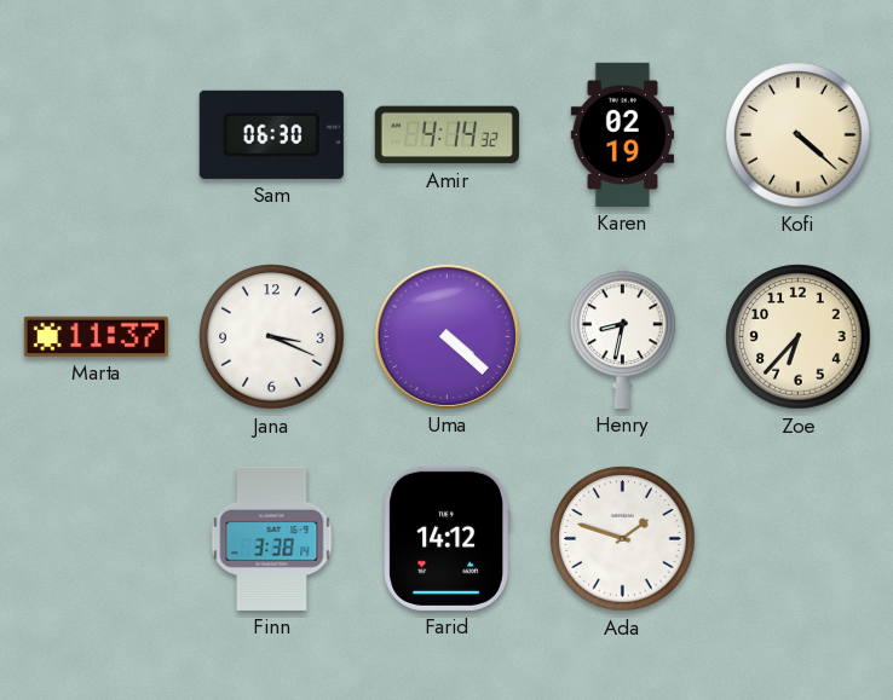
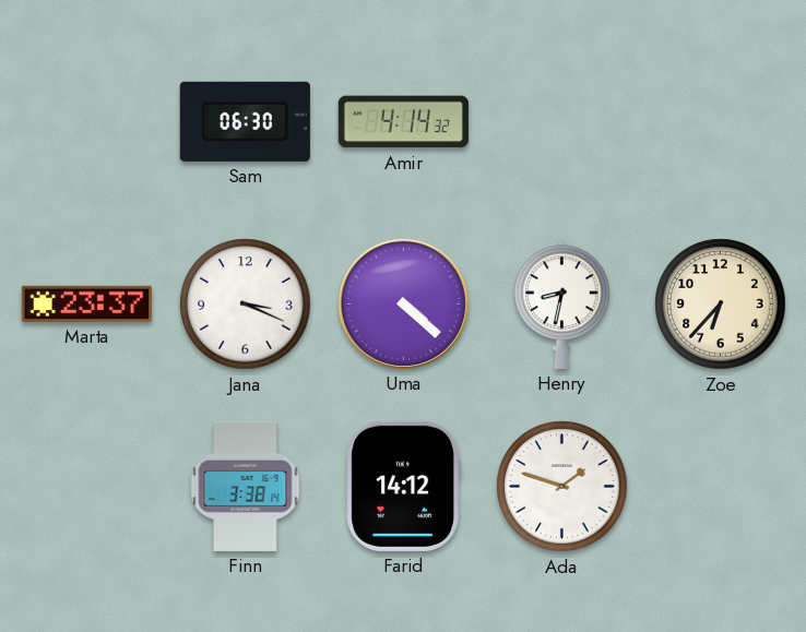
Karen: 02:19 -> none
Kofi: 4:22 -> none
Marta: 11:37 -> 23:37
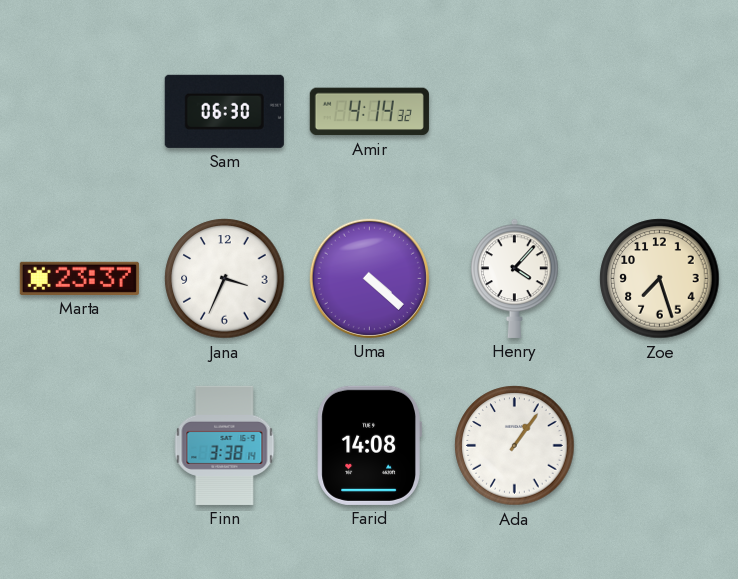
Jana: 3:19 -> 3:34
Henry: 8:32 -> 4:07
Zoe: 6:37 -> 7:27
Farid: 14:12 -> 14:08
Ada: 1:48 -> 1:06
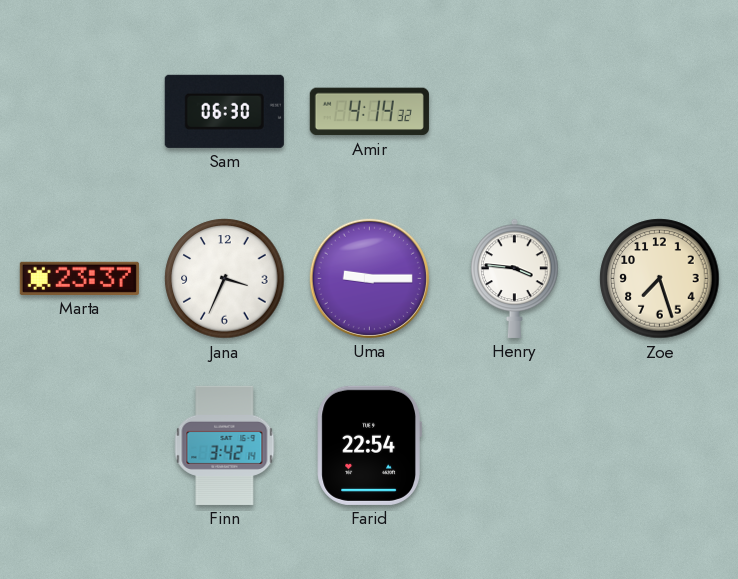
Uma: 4:22 -> 9:15
Henry: 4:07 -> 3:46
Finn: 3:38 -> 3:42
Farid: 14:08 -> 22:54
Ada: 1:06 -> none
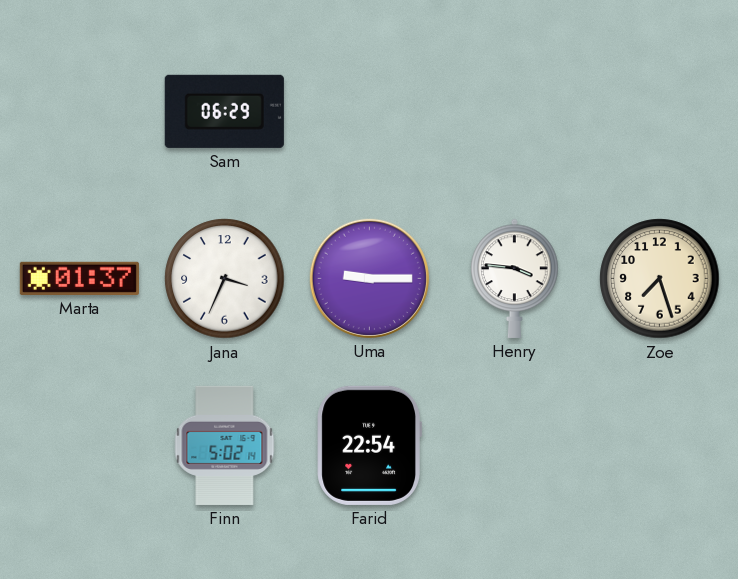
Sam: 06:30 -> 06:29
Amir: 4:14 -> none
Marta: 23:37 -> 01:37
Finn: 3:42 -> 5:02
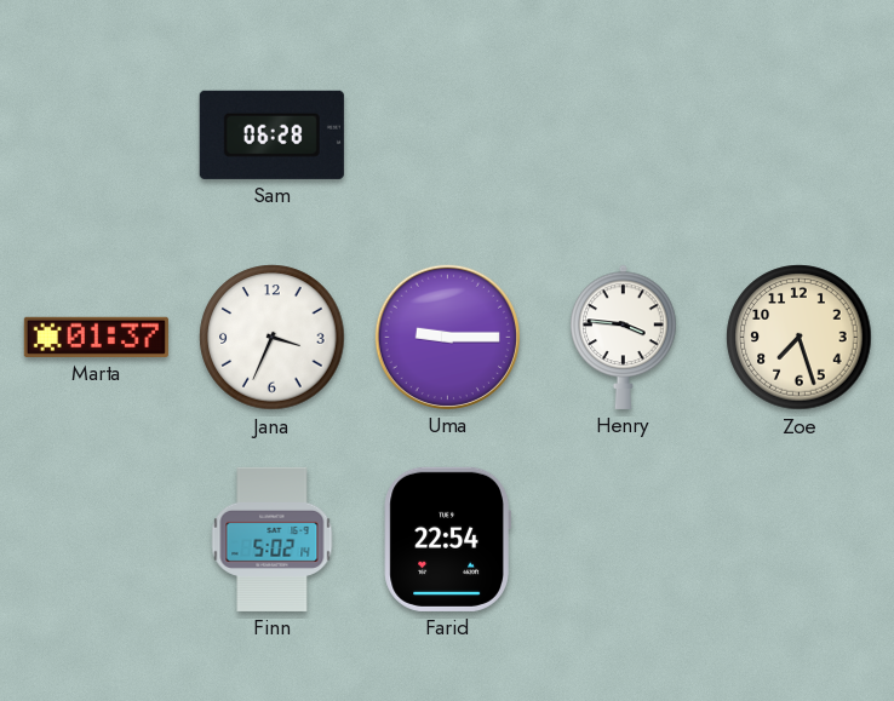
Sam: 06:29 -> 06:28
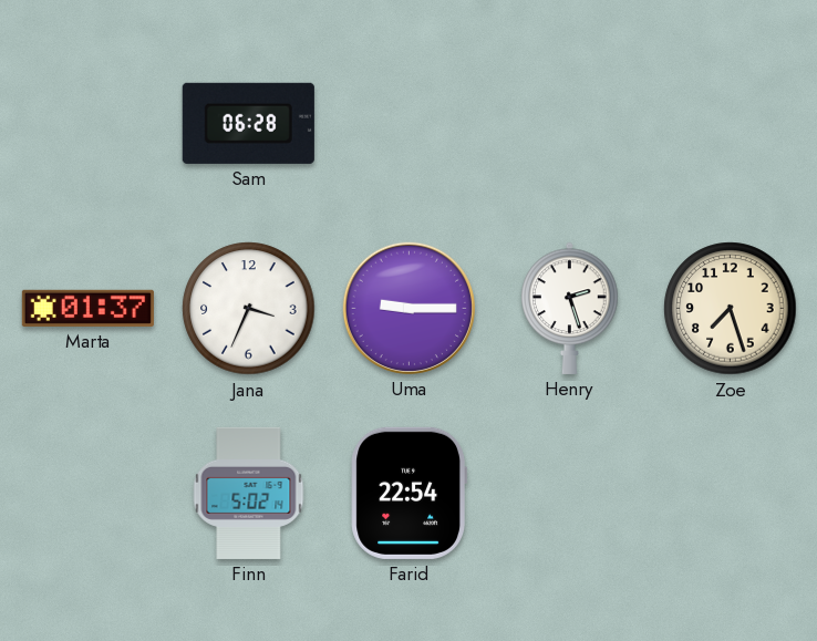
Henry: 3:46 -> 2:27
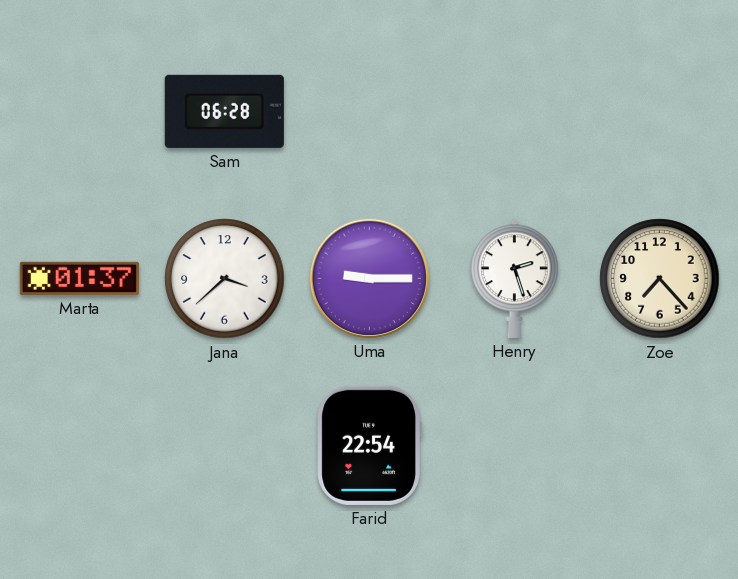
Jana: 3:34 -> 3:38
Zoe: 7:27 -> 7:23
Finn: 5:02 -> none
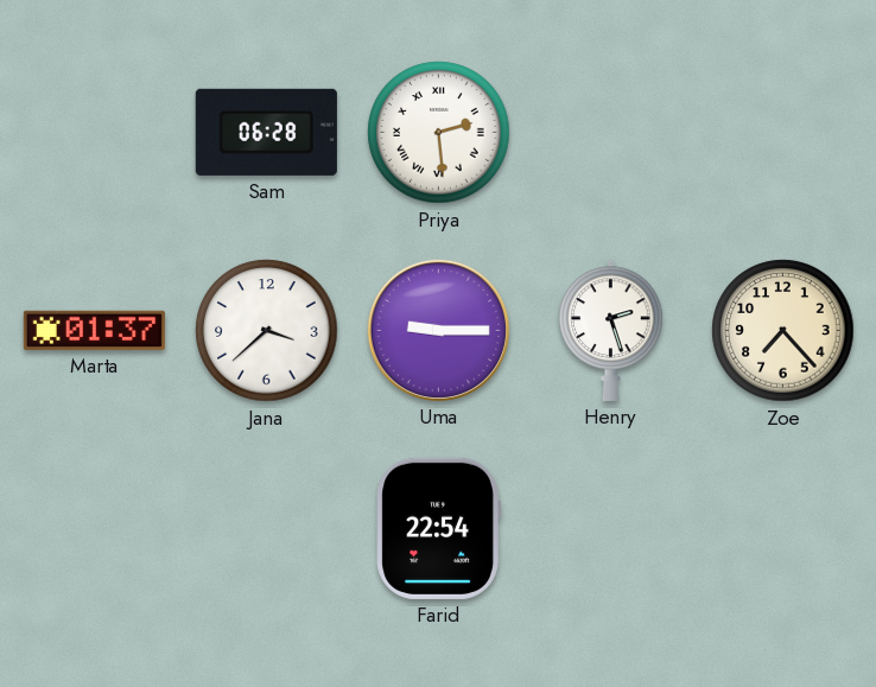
Priya: none -> 2:29
